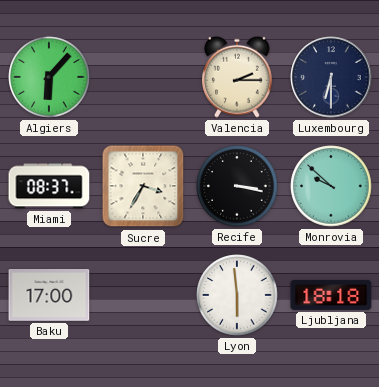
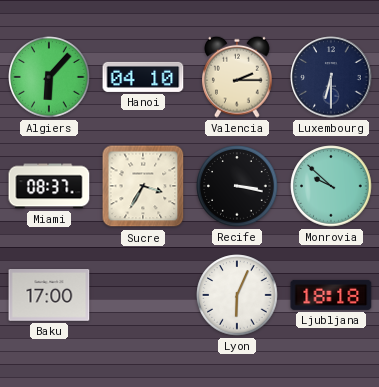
Hanoi: none -> 04:10
Lyon: 5:59 -> 6:04
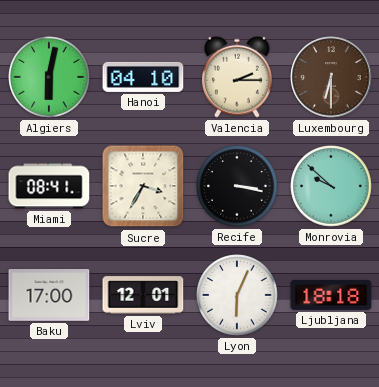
Algiers: 6:07 -> 6:02
Luxembourg dial: navy -> brown
Miami: 08:37 -> 08:41
Lviv: none -> 12:01
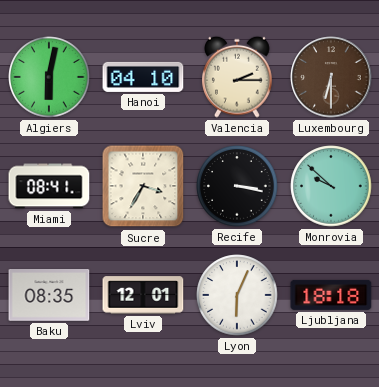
Baku: 17:00 -> 08:35
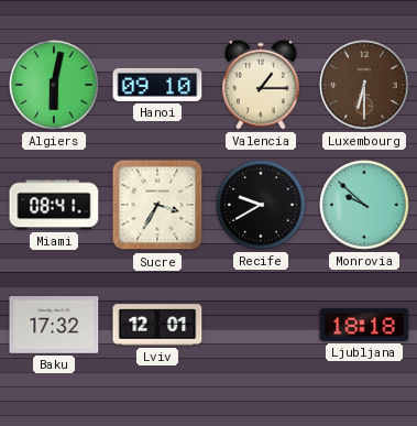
Hanoi: 04:10 -> 09:10
Valencia: 2:15 -> 1:15
Recife: 3:17 -> 9:40
Baku: 08:35 -> 17:32
Lyon: 6:04 -> none
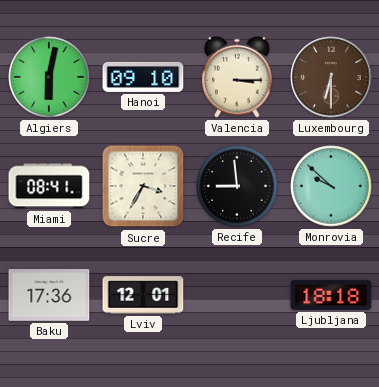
Valencia: 1:15 -> 3:15
Recife: 9:40 -> 8:59
Baku: 17:32 -> 17:36
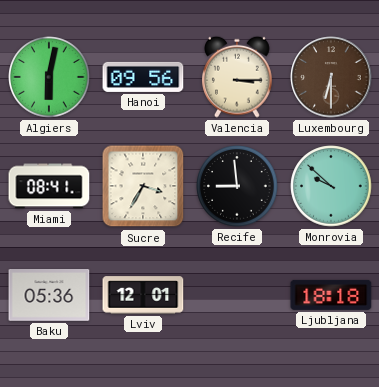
Hanoi: 09:10 -> 09:56
Baku: 17:36 -> 05:36
